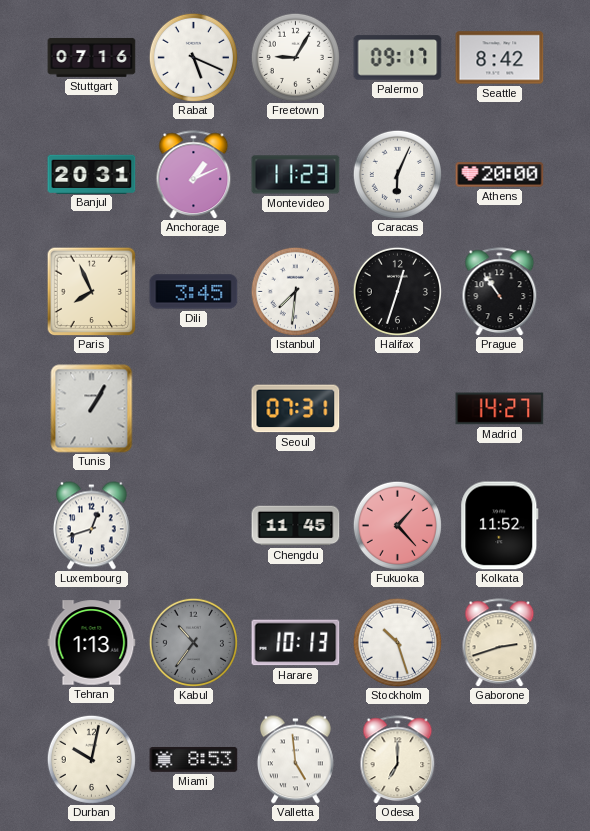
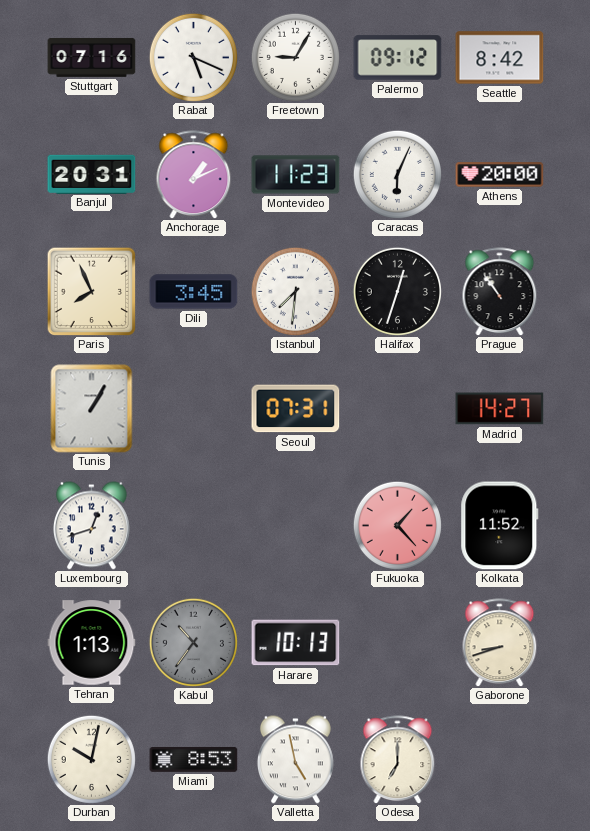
Palermo: 09:17 -> 09:12
Chengdu: 11:45 -> none
Stockholm: 10:27 -> none
Gaborone: 2:42 -> 8:42
Valletta: 4:59 -> 4:58
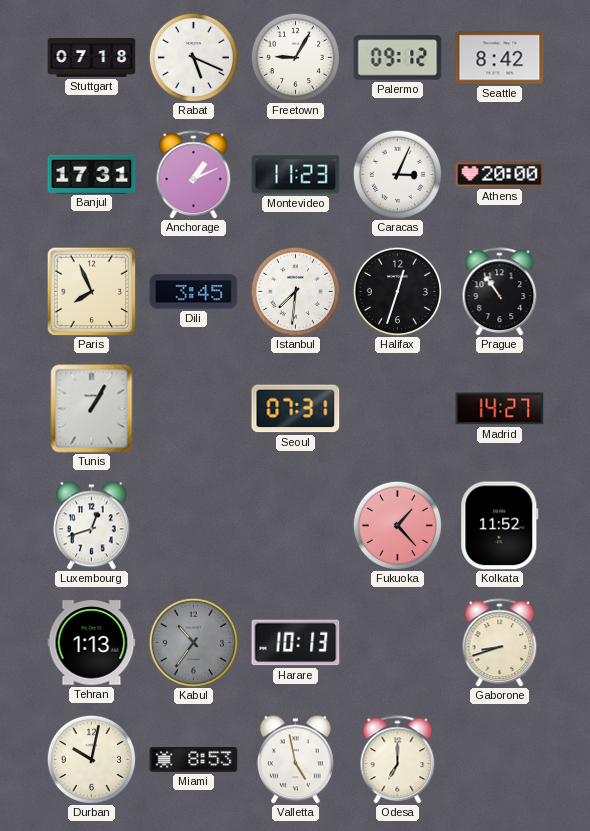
Stuttgart: 07:16 -> 07:18
Banjul: 20:31 -> 17:31
Caracas: 6:04 -> 3:04
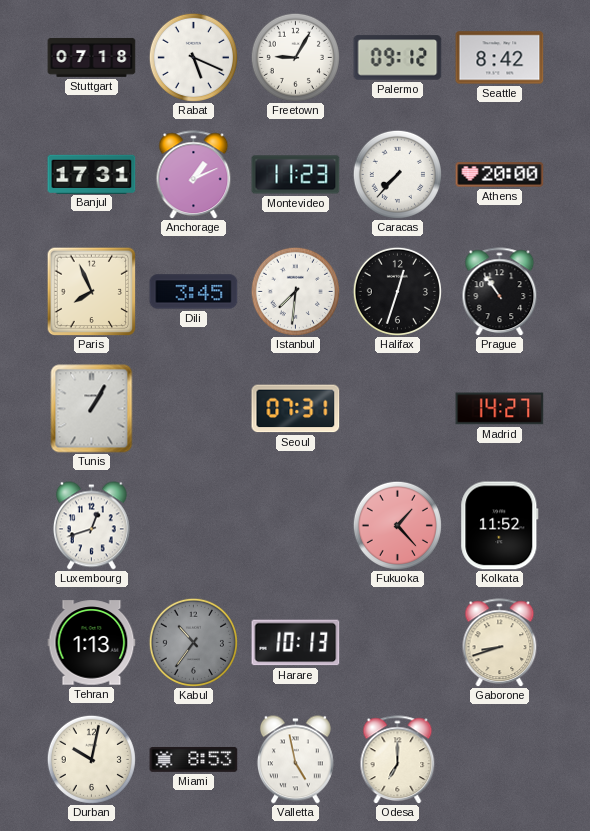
Caracas: 3:04 -> 7:37
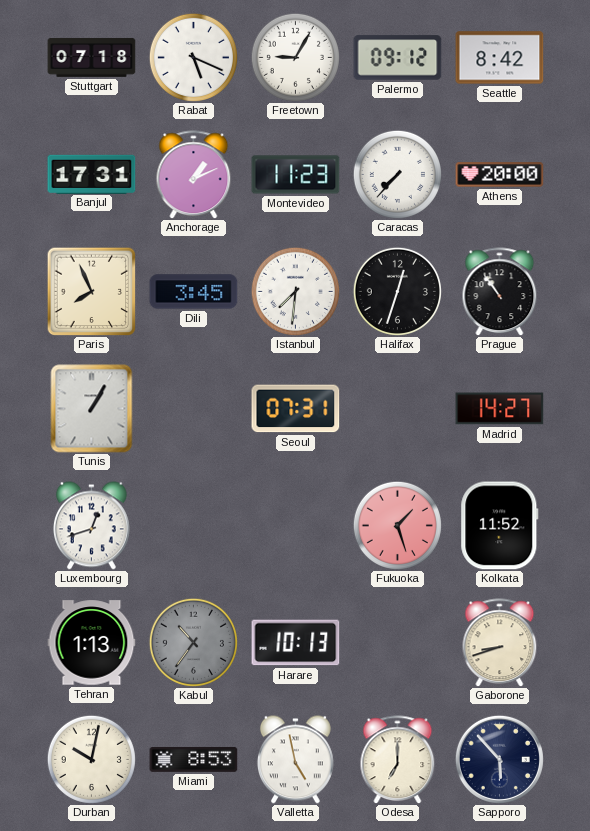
Fukuoka: 1:23 -> 1:27
Sapporo: none -> 5:53
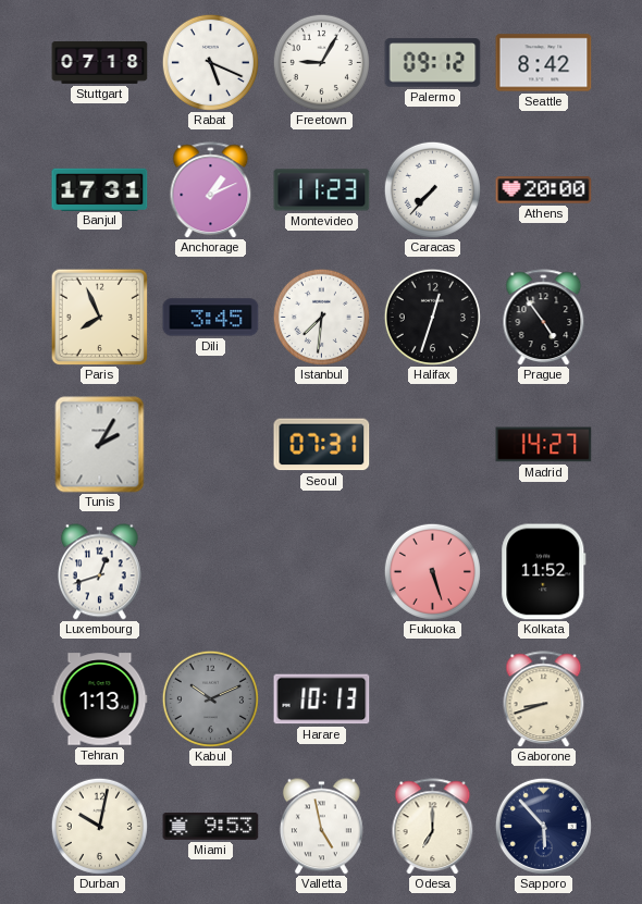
Prague: 10:54 -> 4:54
Tunis: 1:05 -> 2:05
Fukuoka: 1:27 -> 5:27
Kabul: 10:36 -> 10:11
Miami: 8:53 -> 9:53
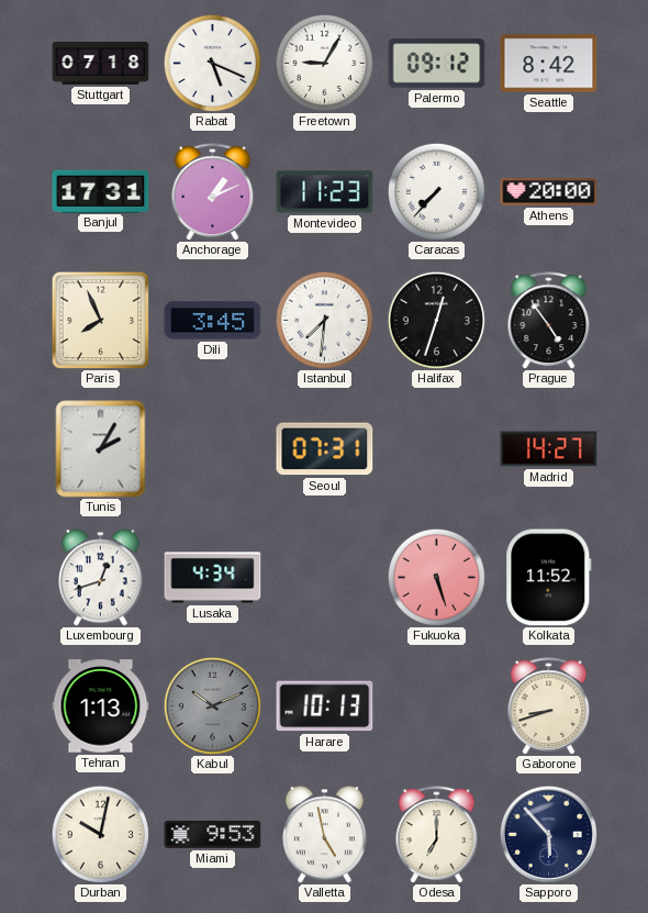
Lusaka: none -> 4:34
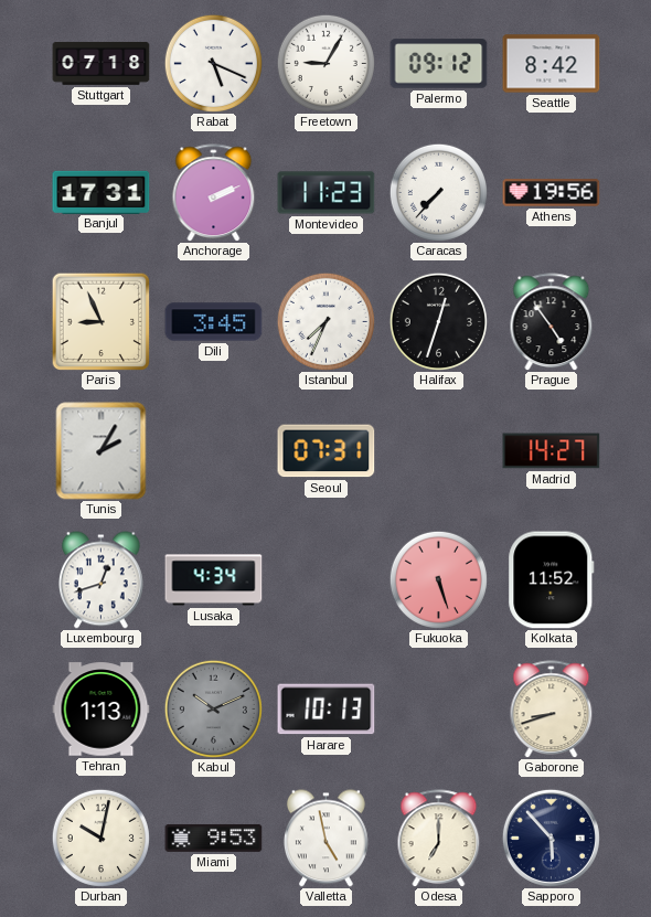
Anchorage: 1:11 -> 2:11
Athens: 20:00 -> 19:56
Paris: 7:56 -> 8:56
Istanbul: 7:31 -> 7:34
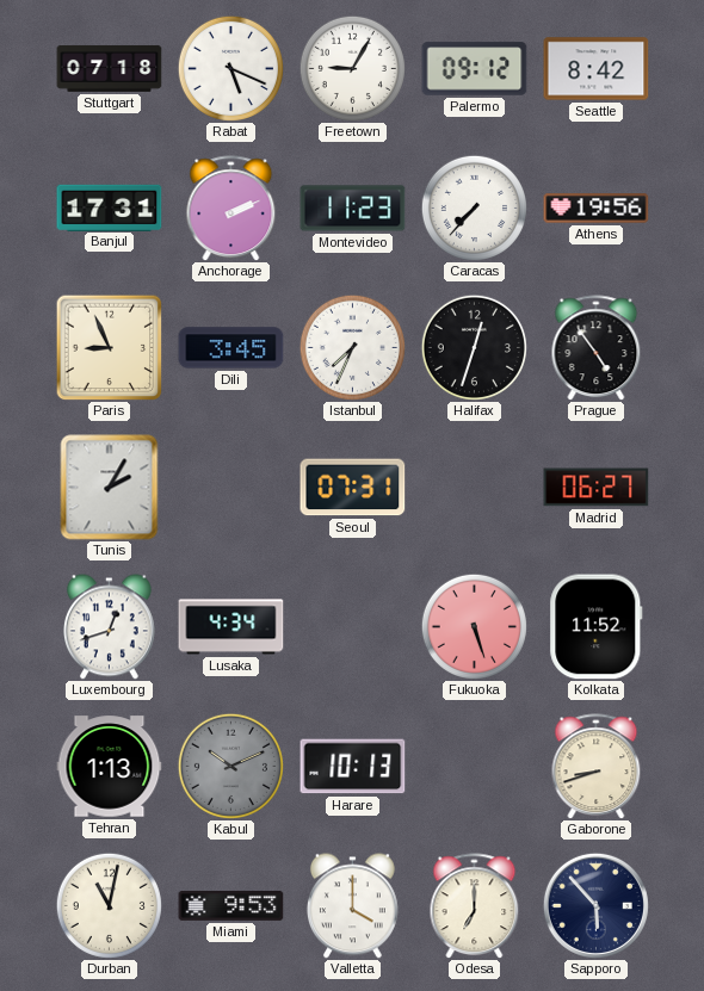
Madrid: 14:27 -> 06:27
Durban: 10:02 -> 11:02
Valletta: 4:58 -> 4:00
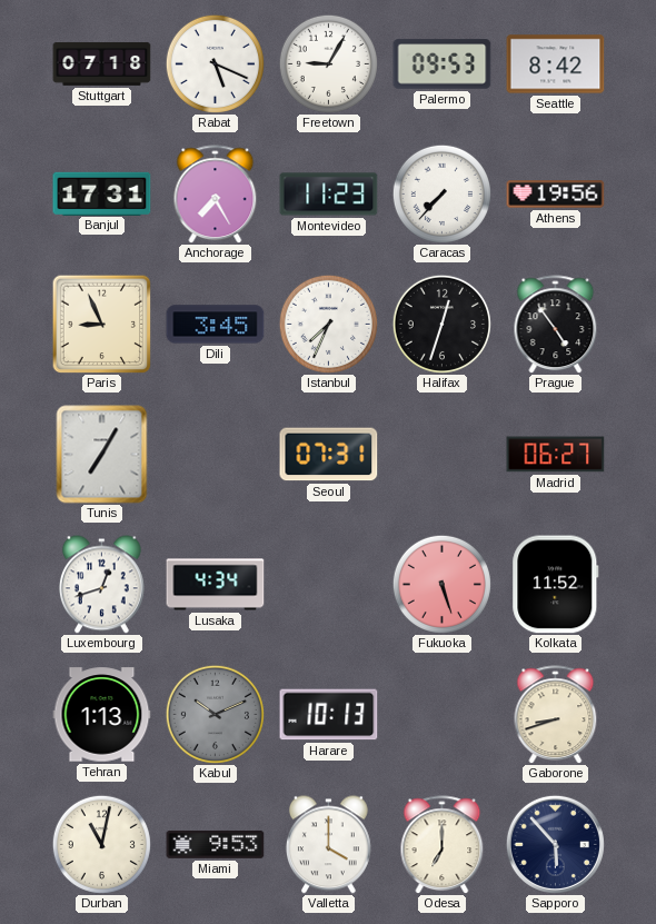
Palermo: 09:12 -> 09:53
Anchorage: 2:11 -> 7:25
Tunis: 2:05 -> 7:05
